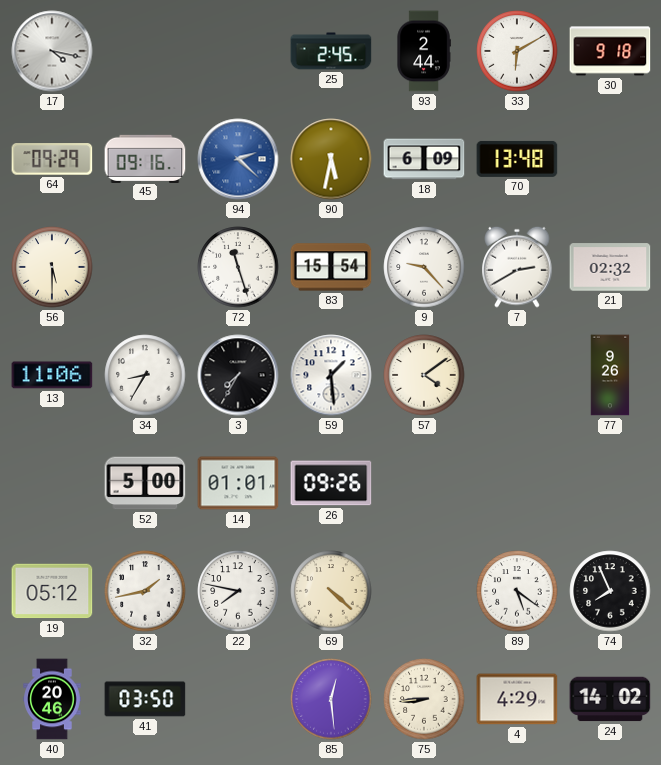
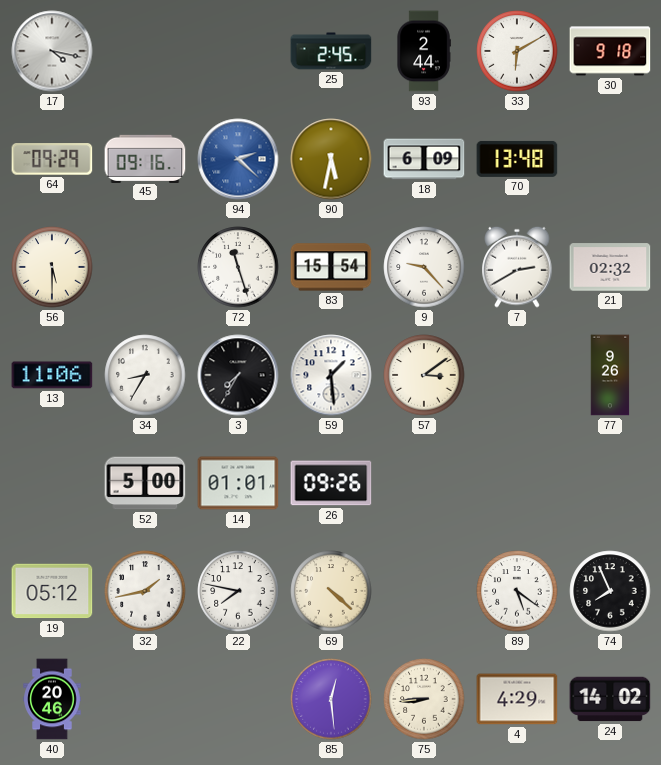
57: 4:09 -> 3:09
41: 03:50 -> none
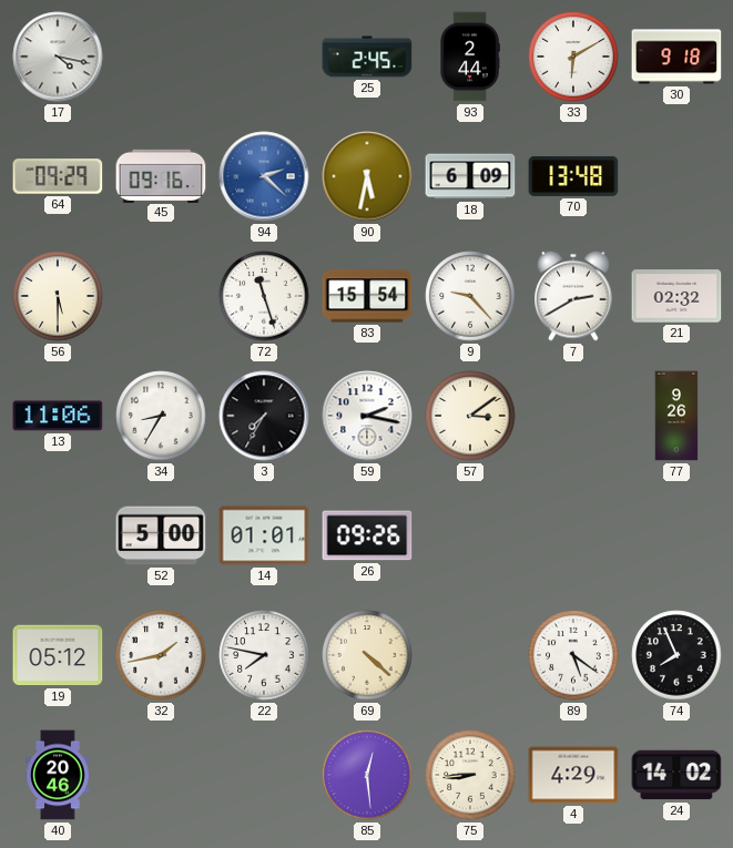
59: 1:29 -> 2:17
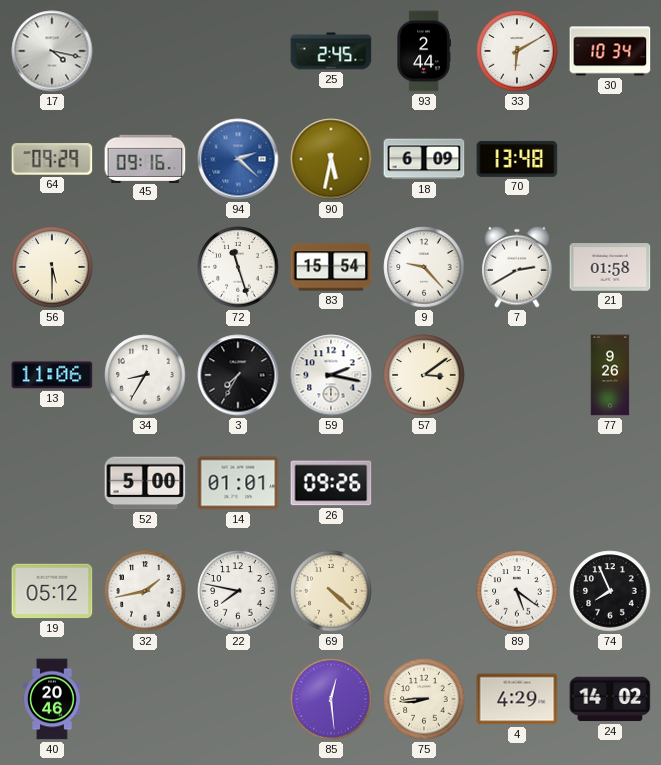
30: 9:18 -> 10:34
21: 02:32 -> 01:58
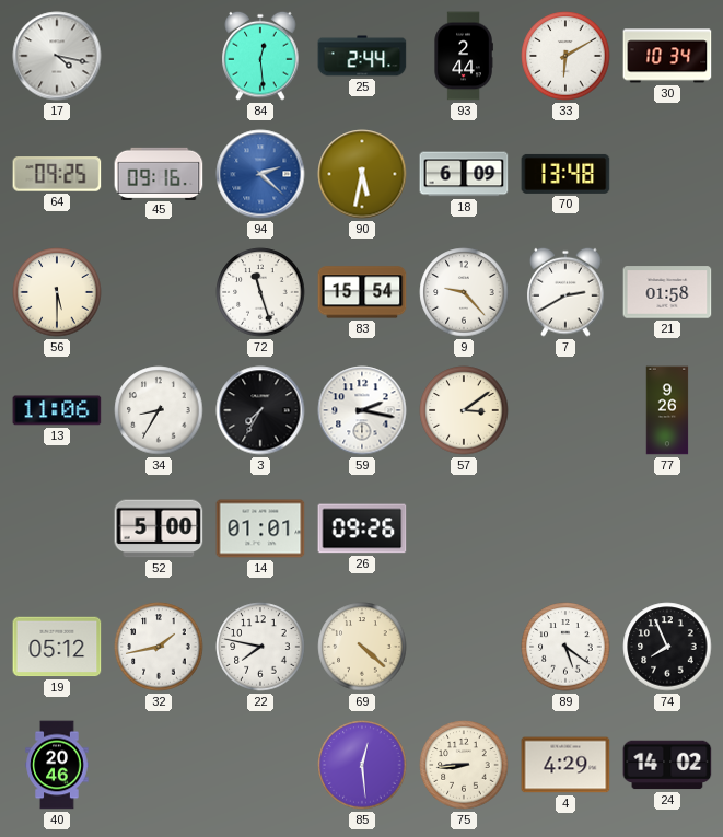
84: none -> 12:29
25: 2:45 -> 2:44
64: 09:29 -> 09:25
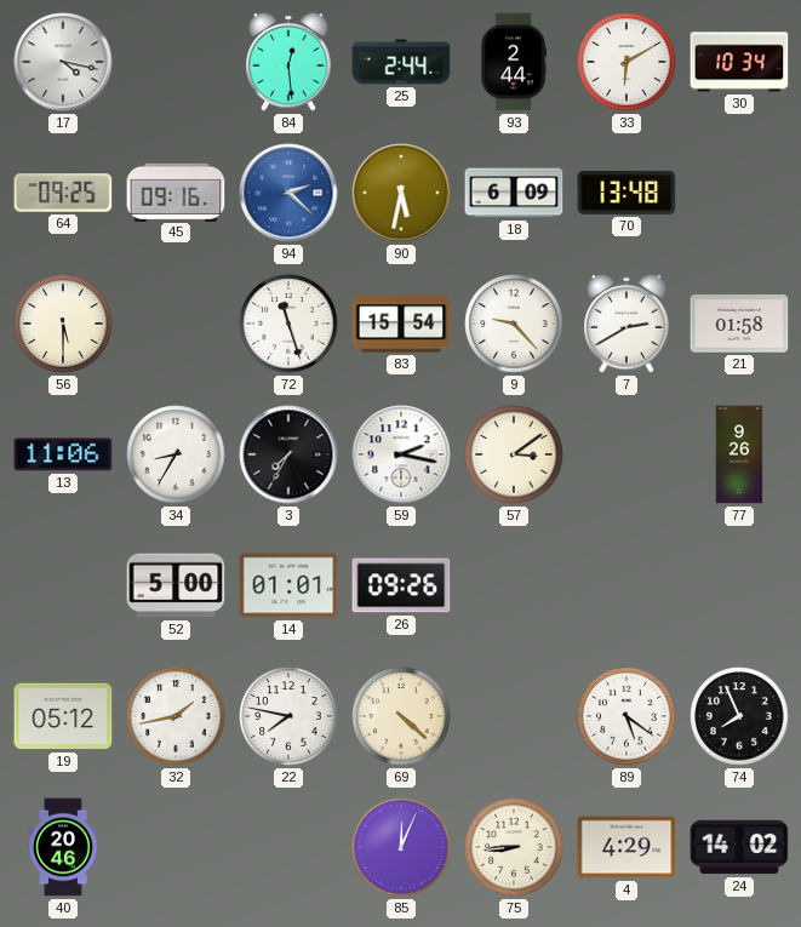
85: 12:29 -> 12:04
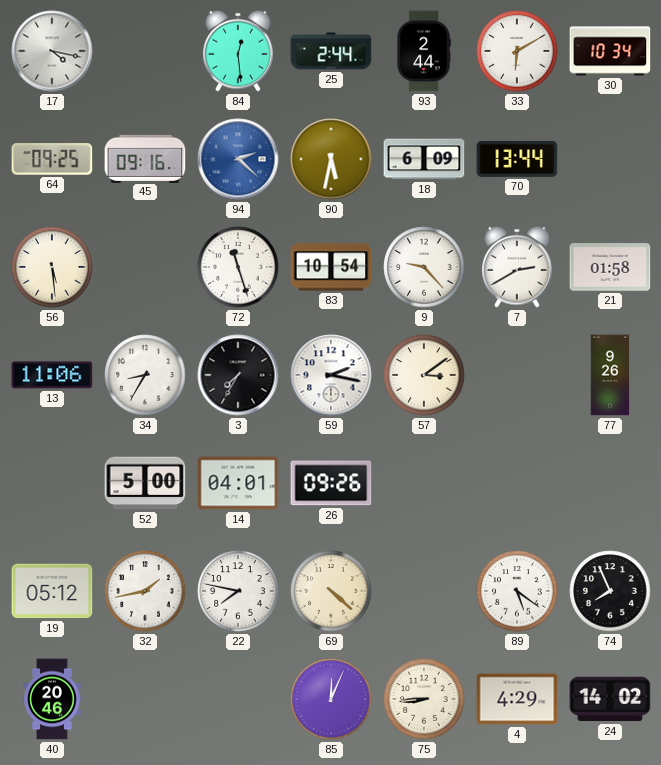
70: 13:48 -> 13:44
56: 5:30 -> 5:29
83: 15:54 -> 10:54
14: 01:01 -> 04:01
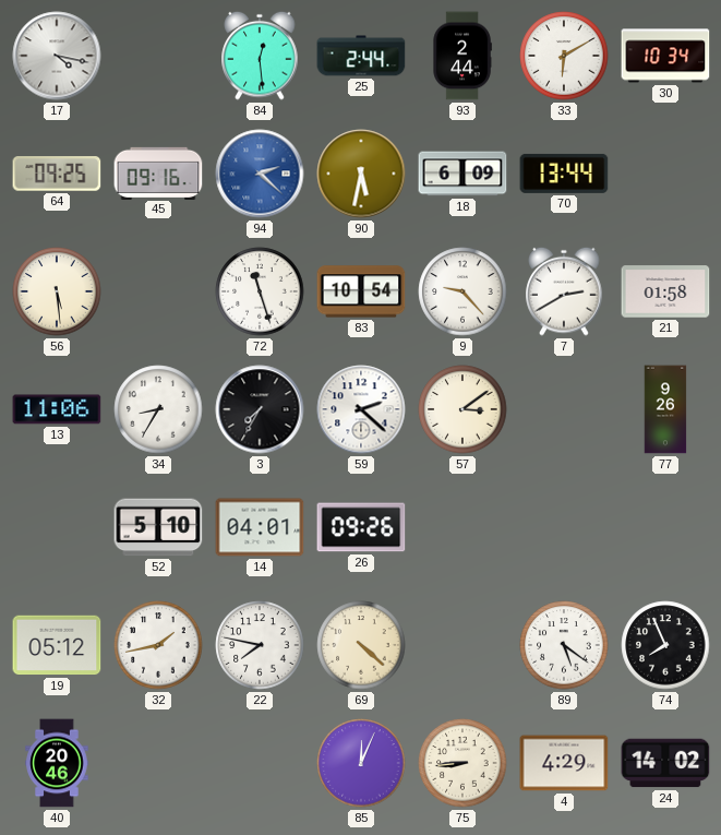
59: 2:17 -> 2:22
52: 5:00 -> 5:10
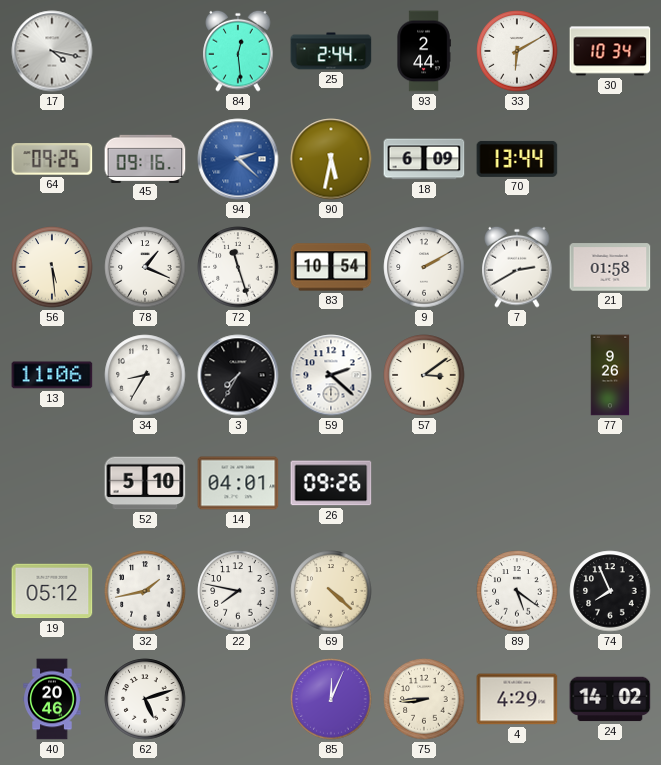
78: none -> 1:19
9: 9:23 -> 2:10
62: none -> 5:12
